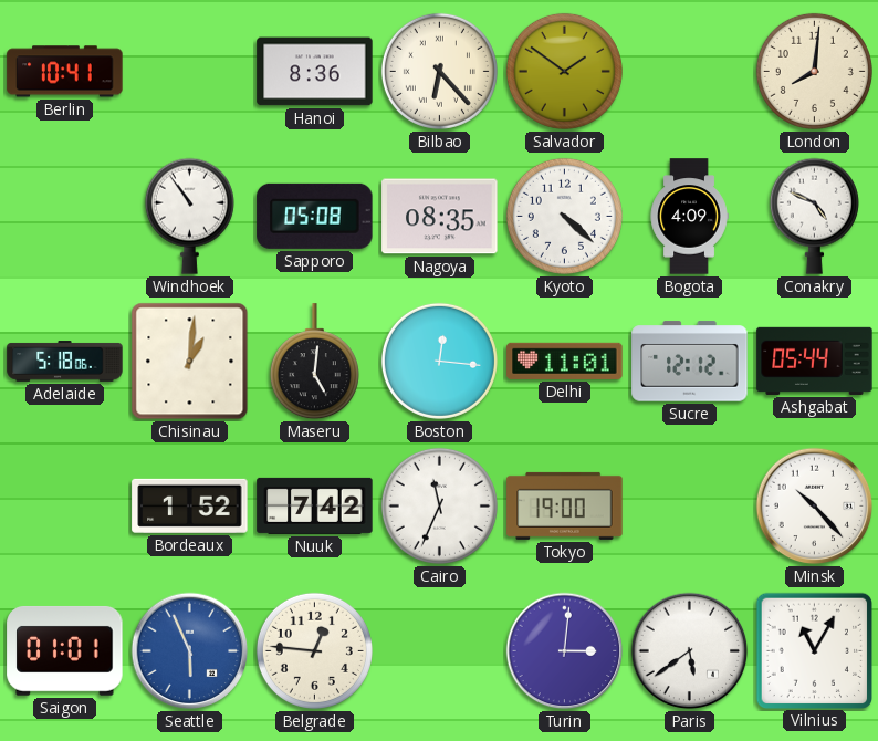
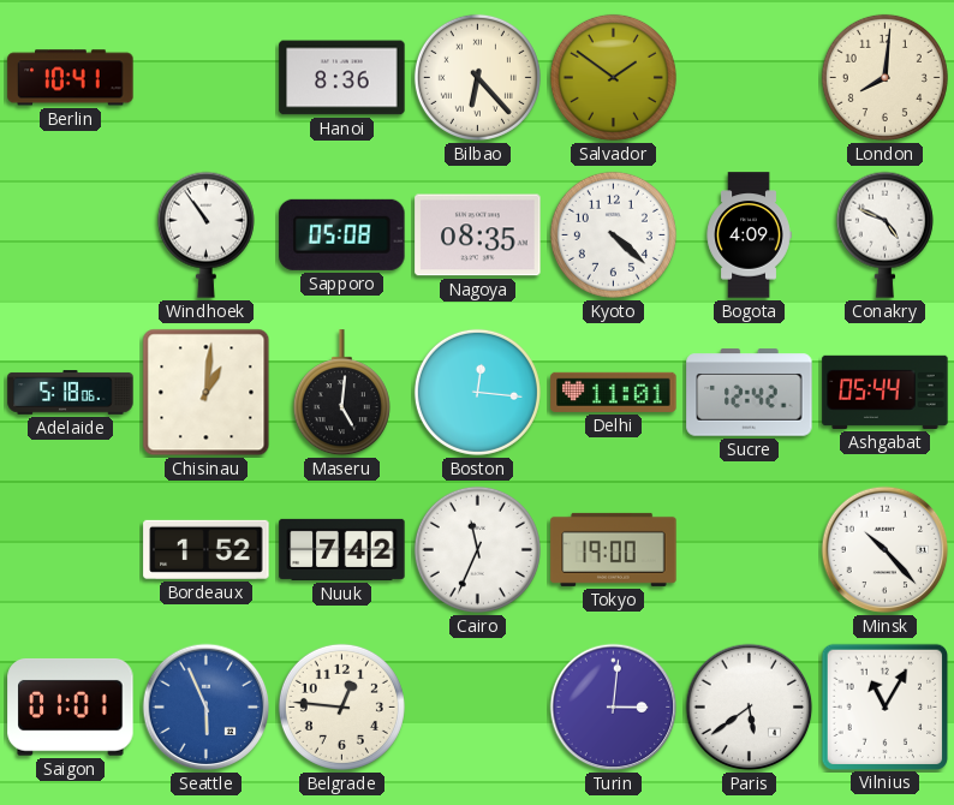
Sucre: 12:12 -> 12:42
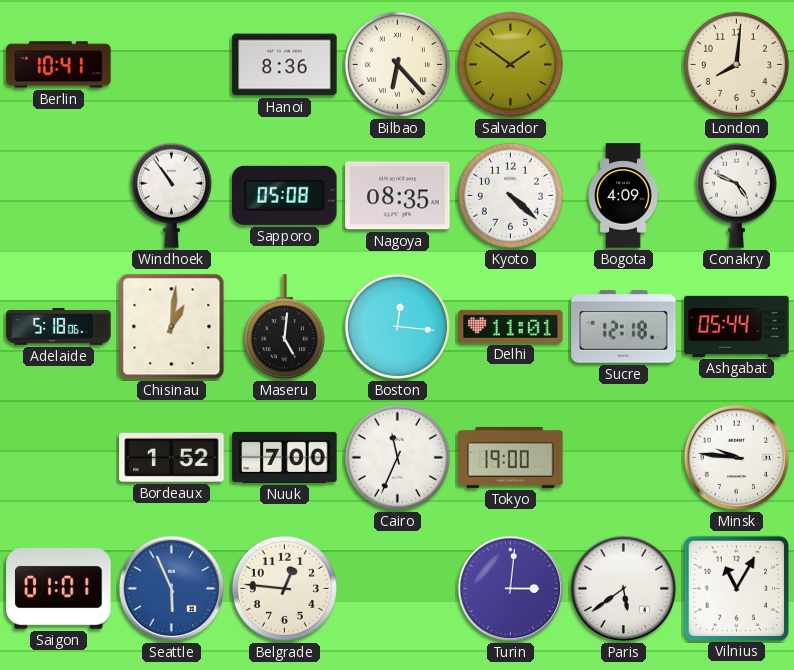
Sucre: 12:42 -> 12:18
Nuuk: 7:42 -> 7:00
Minsk: 10:23 -> 9:46
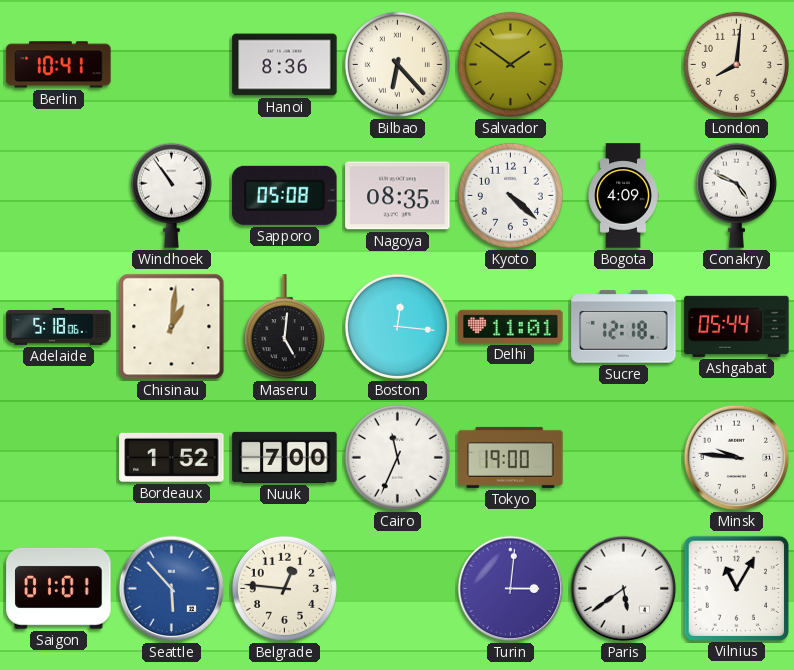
Seattle: 5:56 -> 5:53
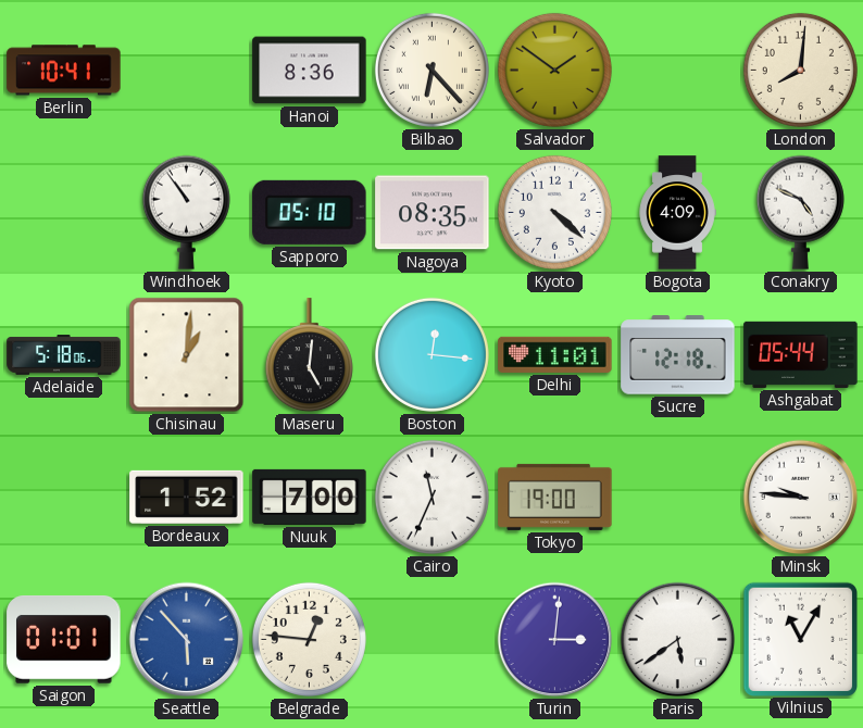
Sapporo: 05:08 -> 05:10
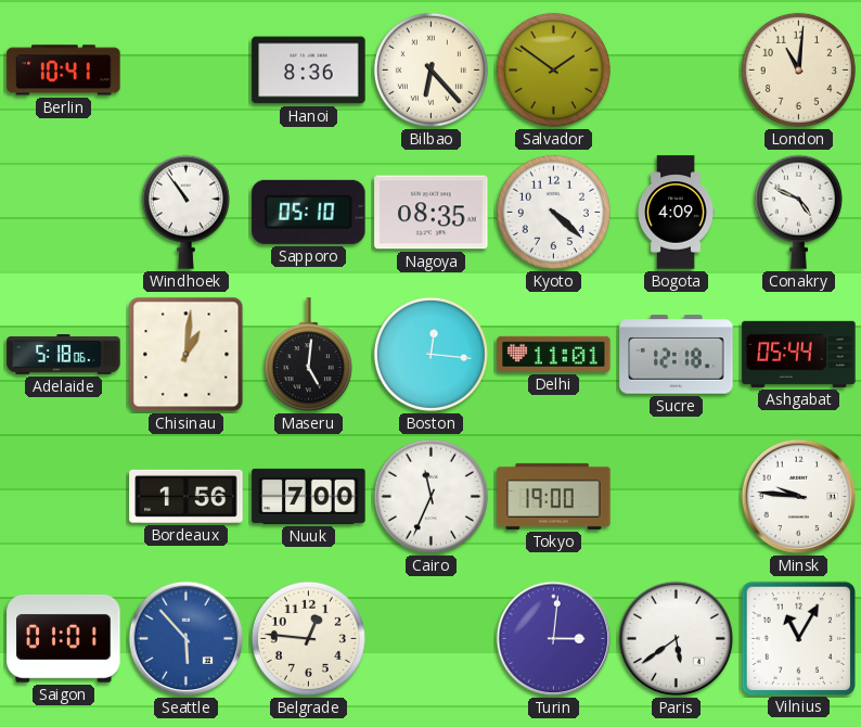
London: 8:01 -> 11:01
Bordeaux: 1:52 -> 1:56
